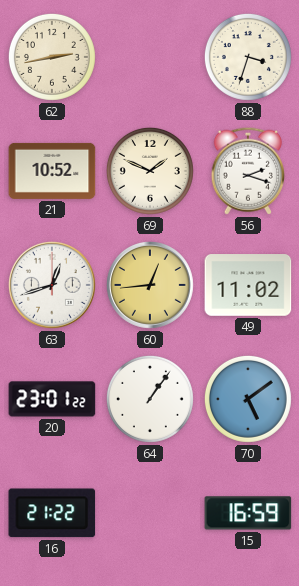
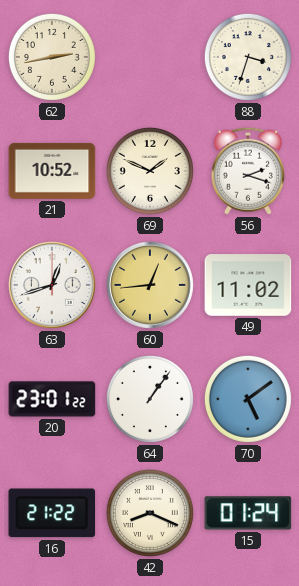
42: none -> 8:19
15: 16:59 -> 01:24
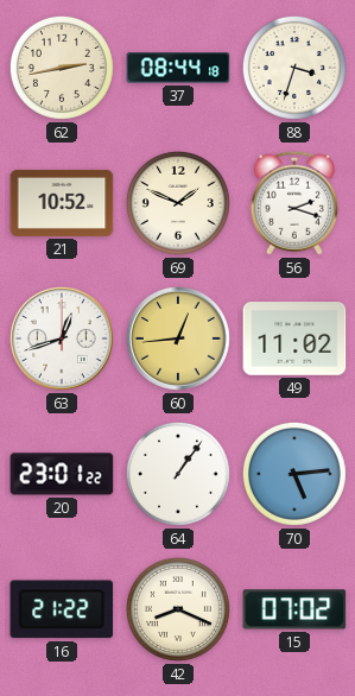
37: none -> 08:44
70: 5:09 -> 5:14
15: 01:24 -> 07:02
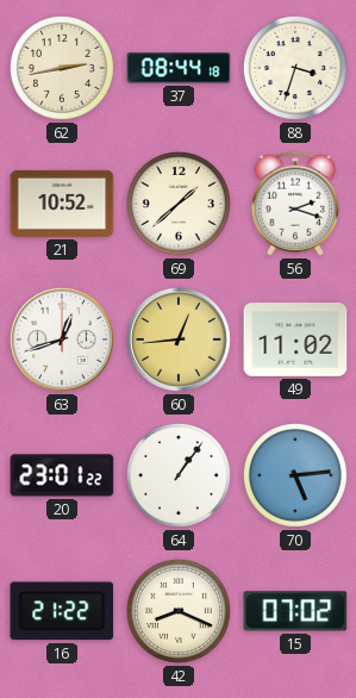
69: 1:49 -> 1:38
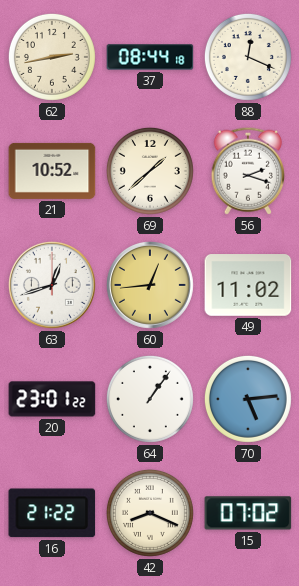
88: 3:33 -> 12:19
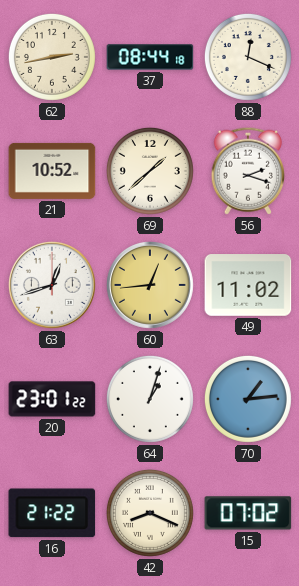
64: 1:06 -> 1:03
70: 5:14 -> 1:14
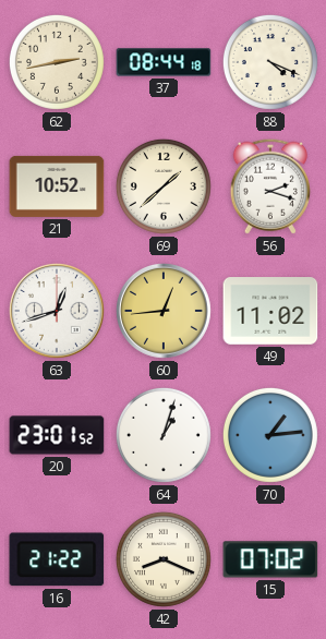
88: 12:19 -> 4:19
20: 23:01:22 -> 23:01:52
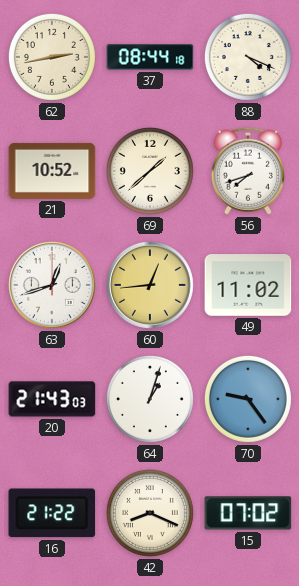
56: 2:18 -> 7:42
20: 23:01 -> 21:43
70: 1:14 -> 9:24
